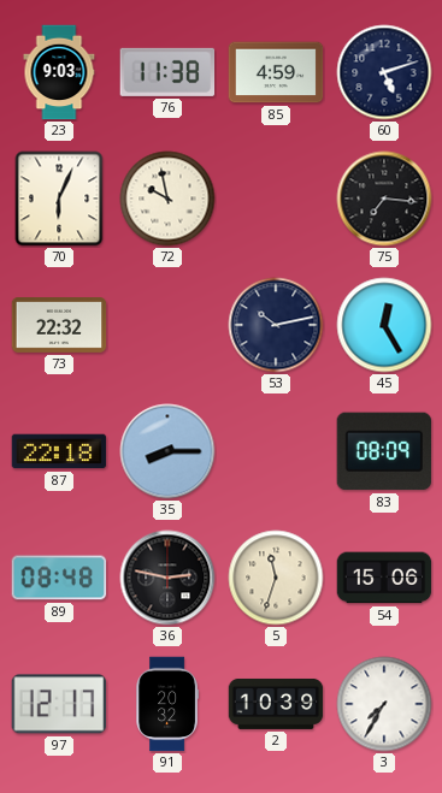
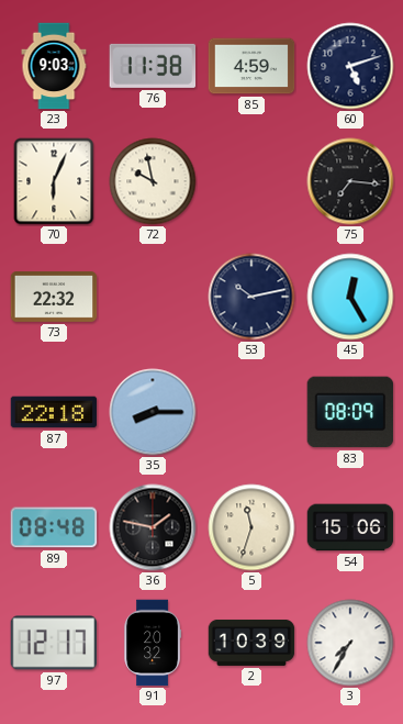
36: 2:47 -> 1:47
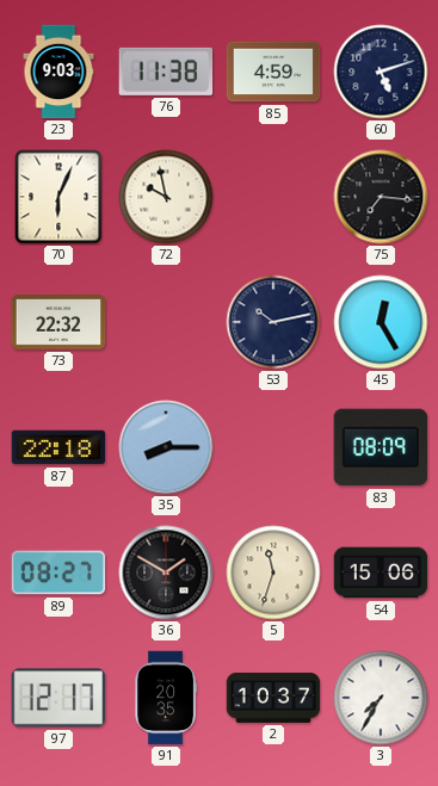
89: 08:48 -> 08:27
36: 1:47 -> 1:50
91: 20:32 -> 20:35
2: 10:39 -> 10:37
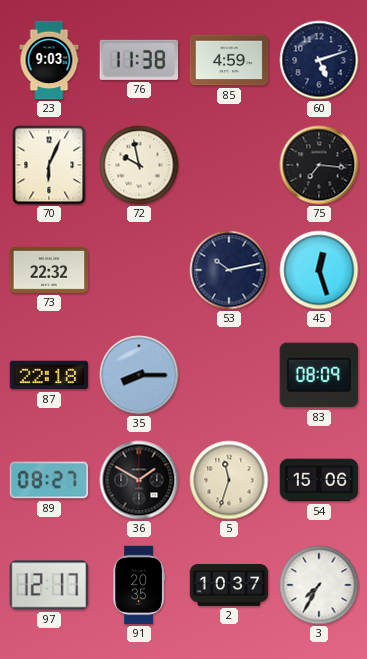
45: 12:25 -> 12:27
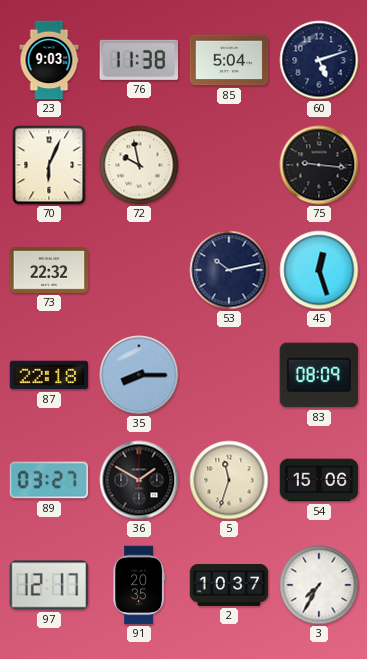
85: 4:59 -> 5:04
75: 7:16 -> 9:16
89: 08:27 -> 03:27
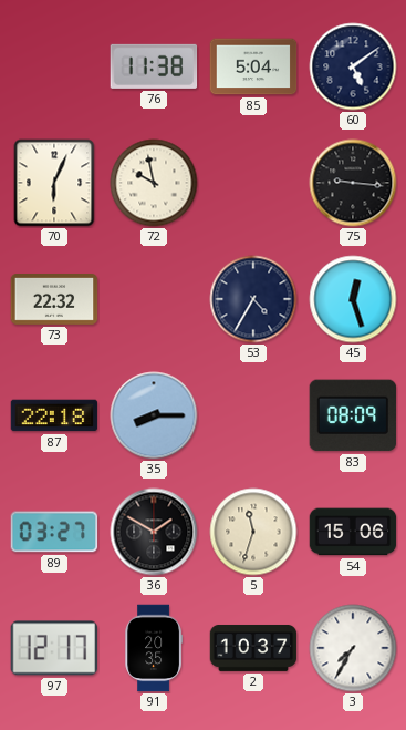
23: 9:03 -> none
60: 5:12 -> 5:09
53: 10:13 -> 4:35
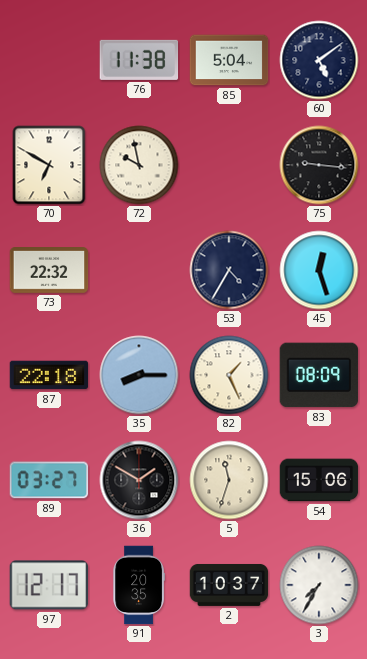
70: 6:04 -> 6:50
82: none -> 1:26
